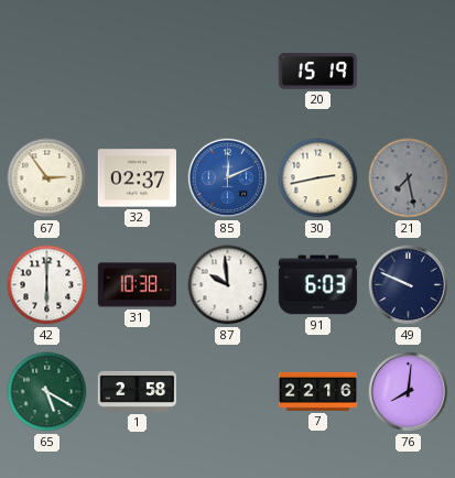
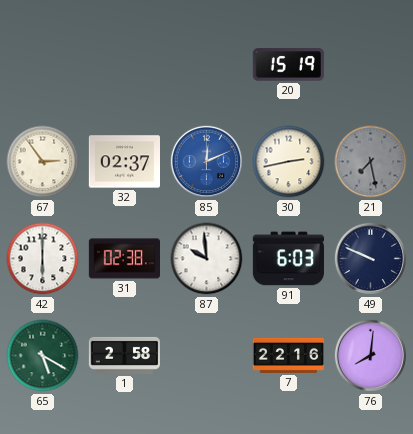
31: 10:38 -> 02:38
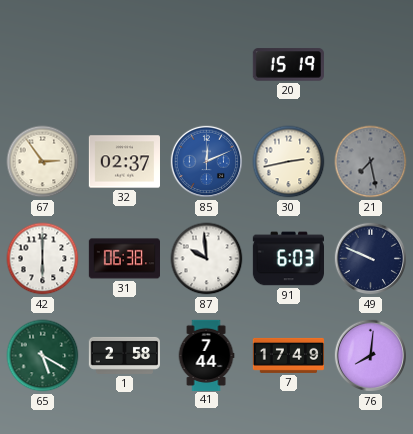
31: 02:38 -> 06:38
41: none -> 7:44
7: 22:16 -> 17:49
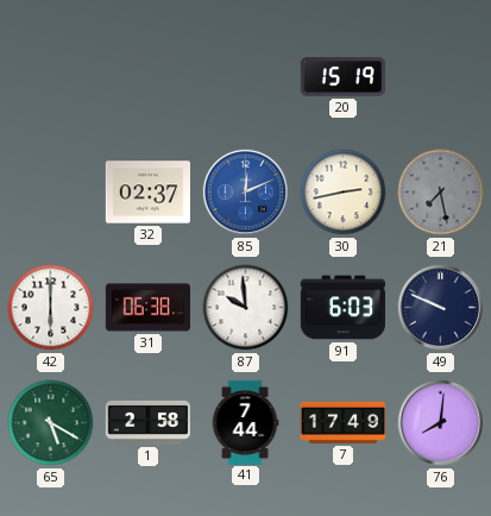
67: 2:54 -> none
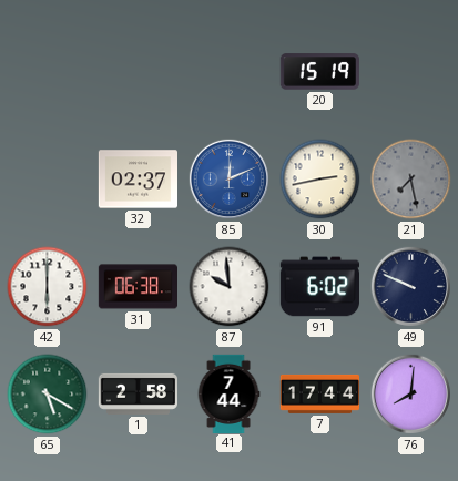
91: 6:03 -> 6:02
7: 17:49 -> 17:44
